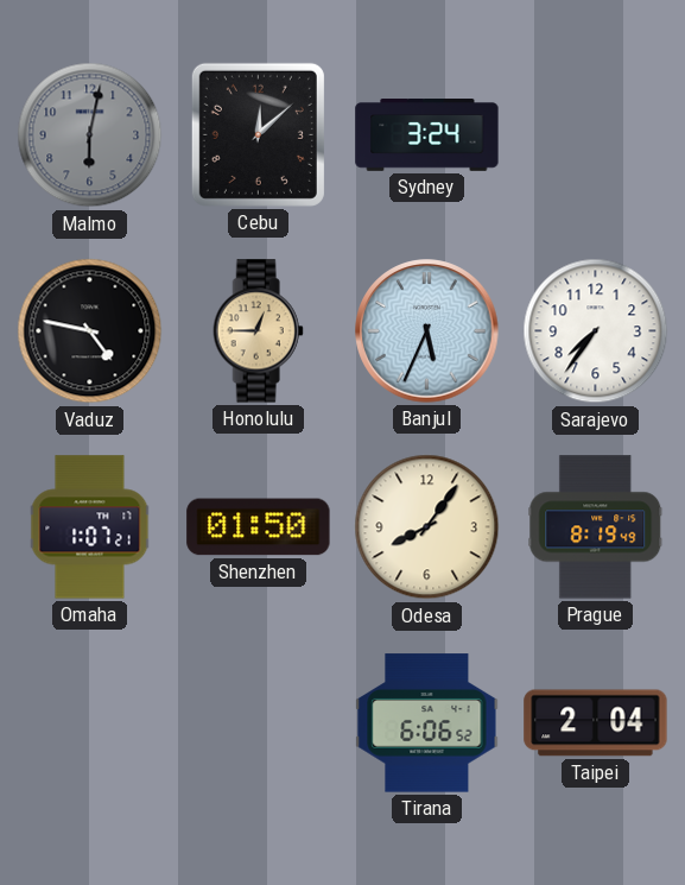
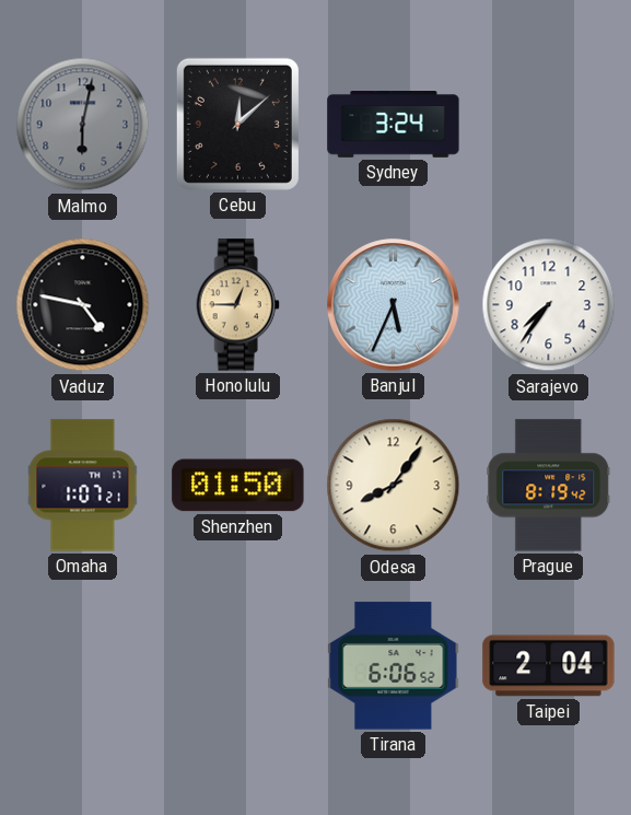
Prague: 8:19:49 -> 8:19:42
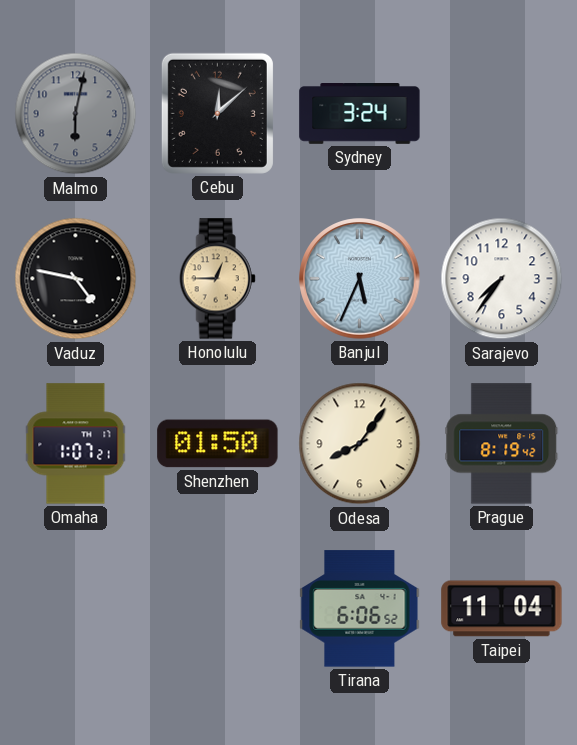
Taipei: 2:04 -> 11:04
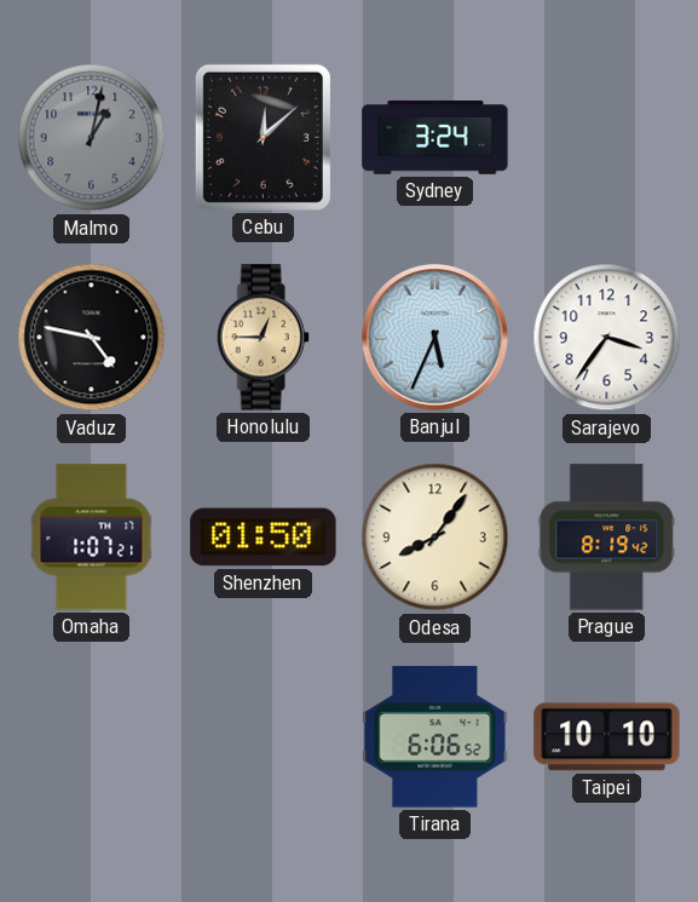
Malmo: 6:02 -> 1:02
Sarajevo: 7:36 -> 3:36
Taipei: 11:04 -> 10:10
